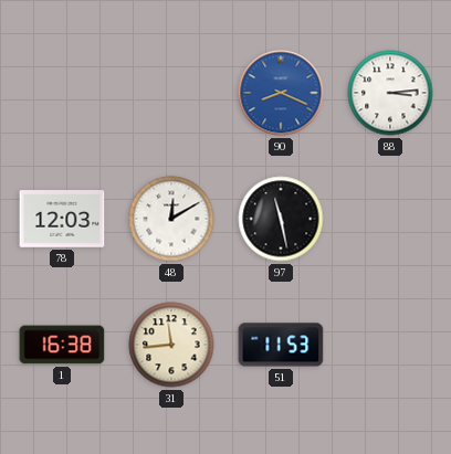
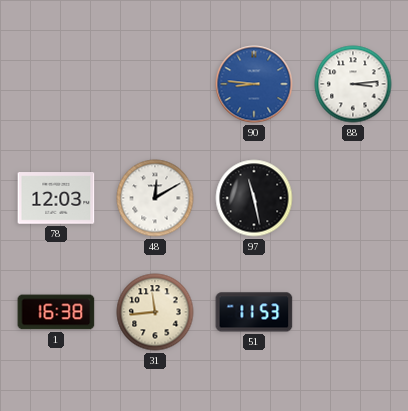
90: 8:19 -> 8:46
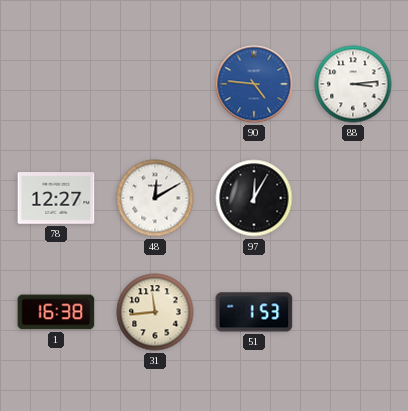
90: 8:46 -> 4:46
78: 12:03 -> 12:27
97: 11:28 -> 12:05
51: 11:53 -> 1:53
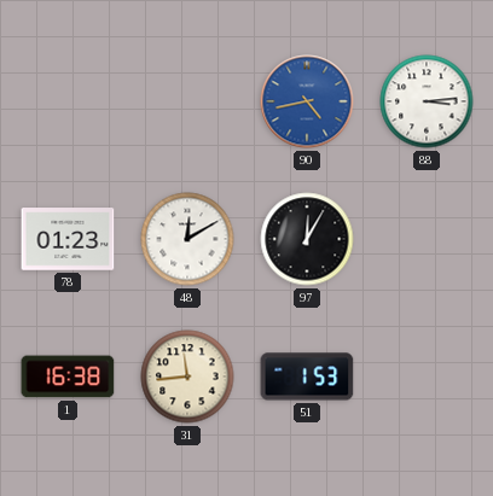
90: 4:46 -> 4:43
78: 12:27 -> 01:23
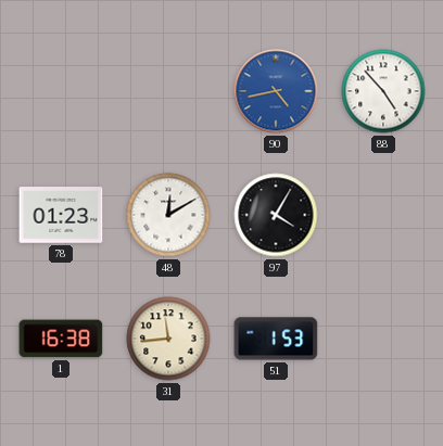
88: 3:14 -> 4:53
97: 12:05 -> 4:05
